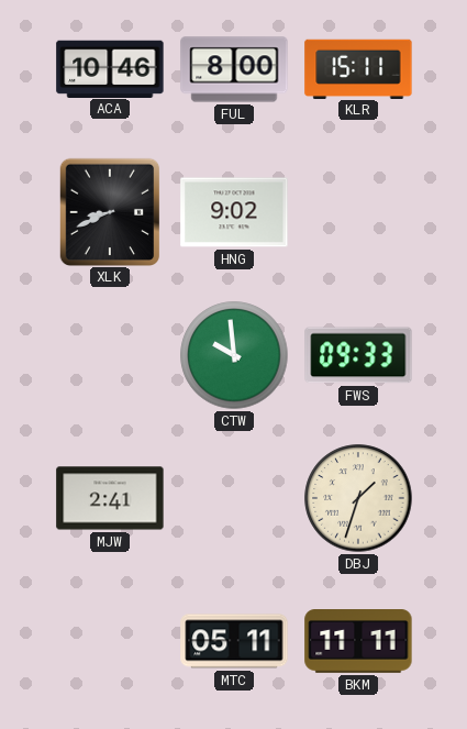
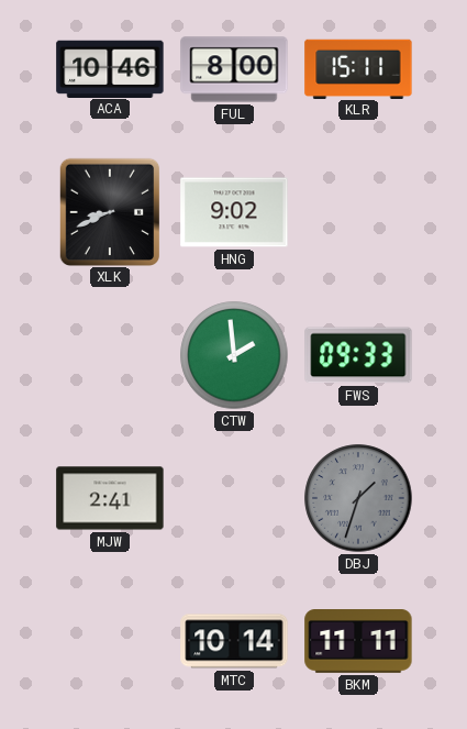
CTW: 9:59 -> 1:59
DBJ dial: cream -> grey
MTC: 05:11 -> 10:14
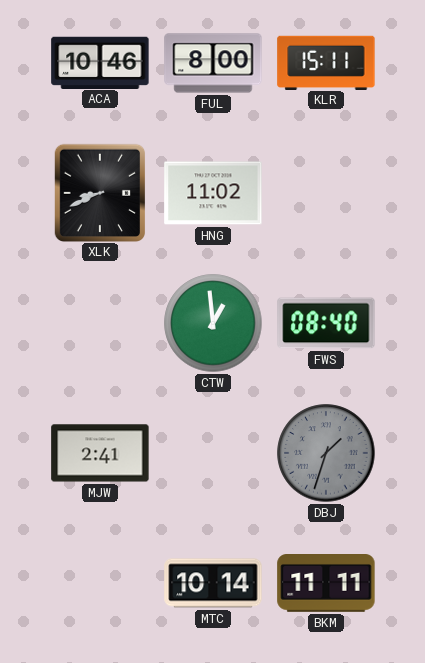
HNG: 9:02 -> 11:02
CTW: 1:59 -> 12:59
FWS: 09:33 -> 08:40
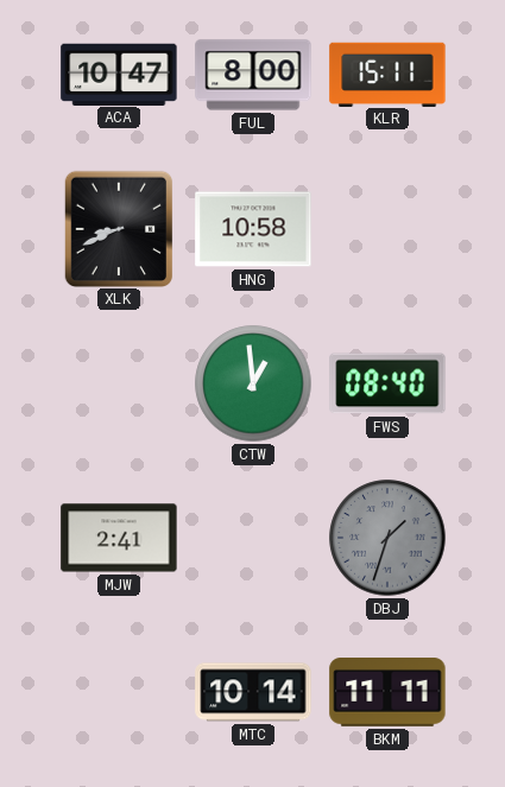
ACA: 10:46 -> 10:47
HNG: 11:02 -> 10:58
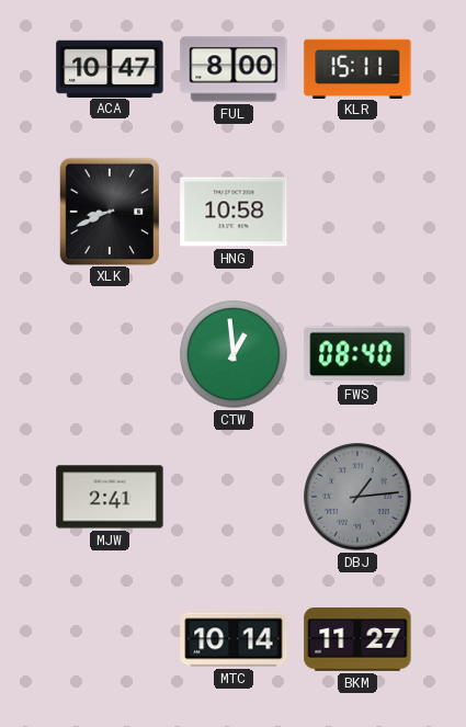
DBJ: 1:33 -> 1:14
BKM: 11:11 -> 11:27
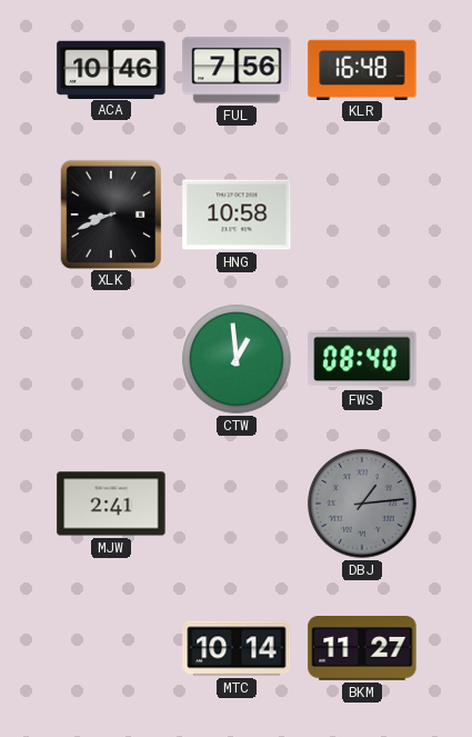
ACA: 10:47 -> 10:46
FUL: 8:00 -> 7:56
KLR: 15:11 -> 16:48
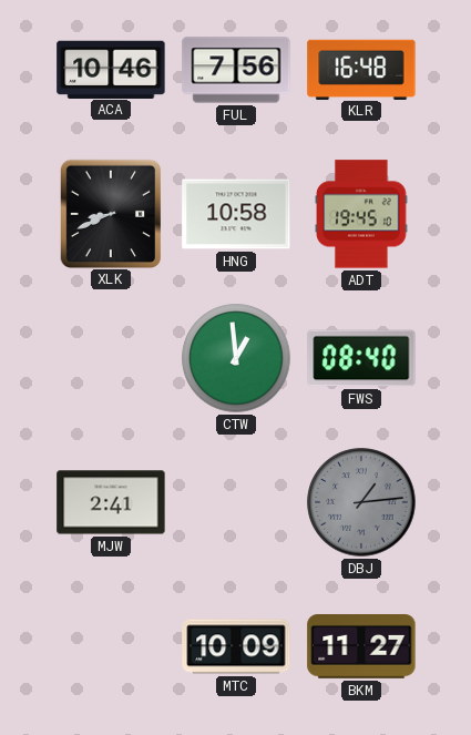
ADT: none -> 19:45
MTC: 10:14 -> 10:09
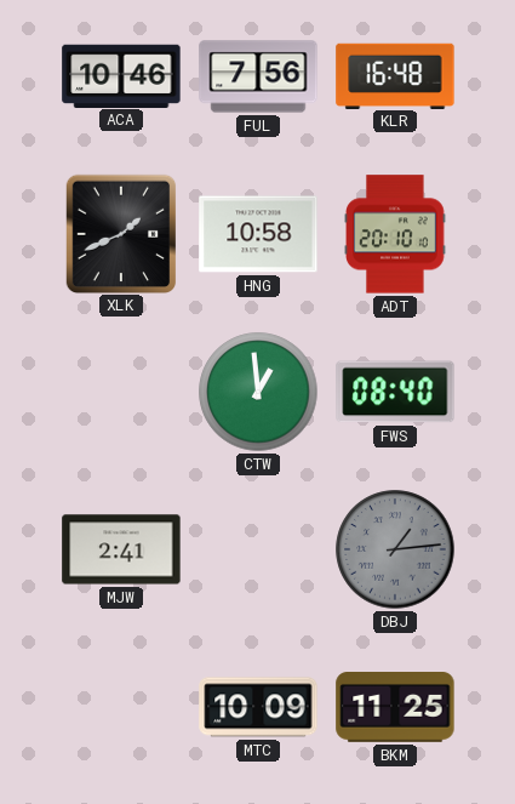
XLK: 8:41 -> 1:41
ADT: 19:45 -> 20:10
BKM: 11:27 -> 11:25
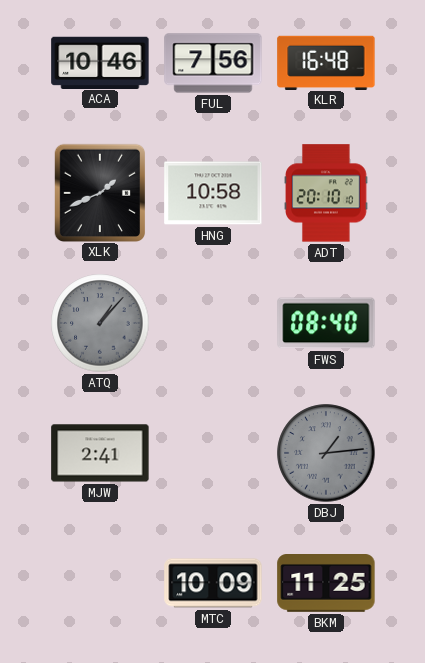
ATQ: none -> 1:07
CTW: 12:59 -> none
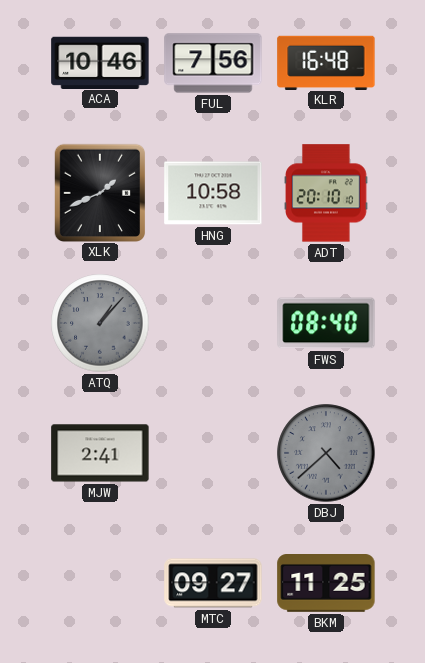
DBJ: 1:14 -> 4:38
MTC: 10:09 -> 09:27
